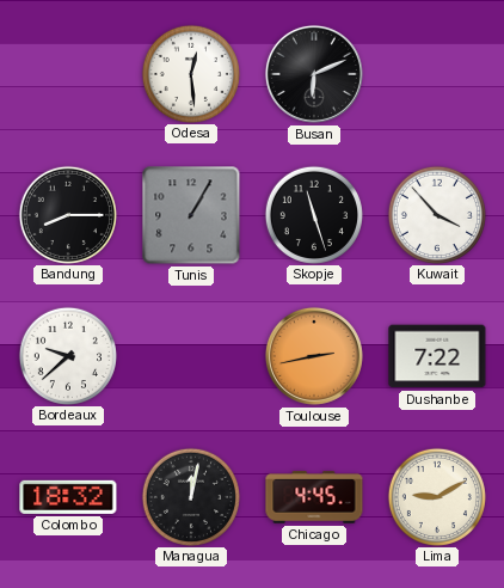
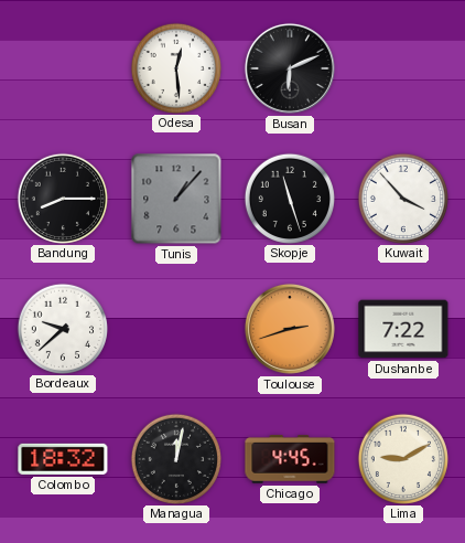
Tunis: 1:05 -> 1:07
Toulouse: 2:43 -> 2:42
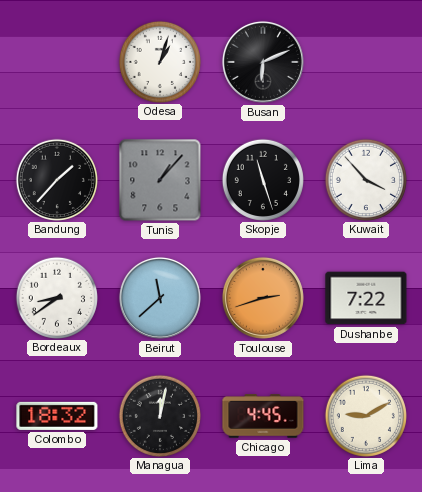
Odesa: 12:29 -> 1:03
Bandung: 8:15 -> 1:37
Bordeaux: 9:38 -> 8:39
Beirut: none -> 11:38
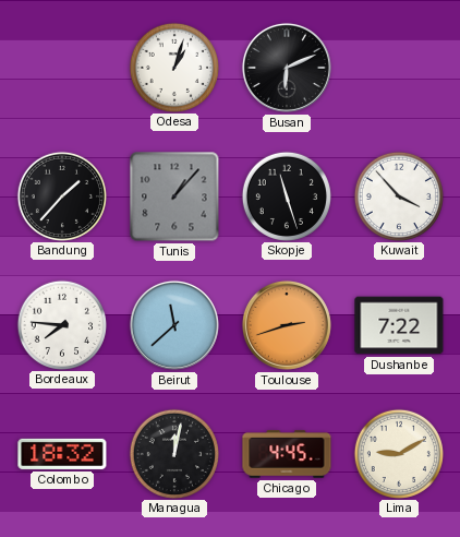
Bordeaux: 8:39 -> 7:46
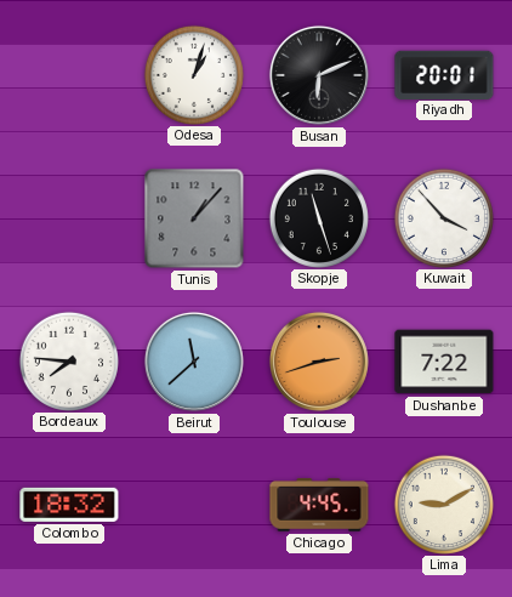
Riyadh: none -> 20:01
Bandung: 1:37 -> none
Managua: 12:02 -> none
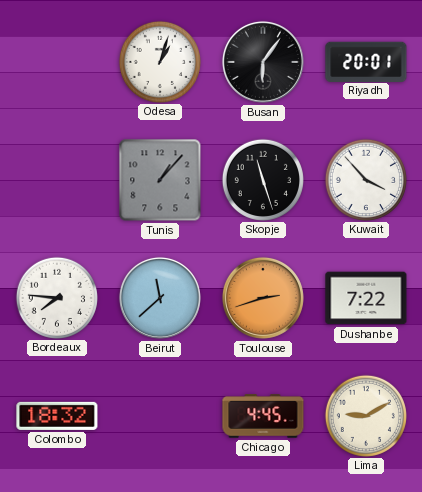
Busan: 6:11 -> 6:06
